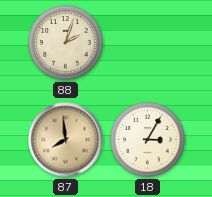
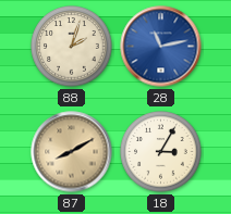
28: none -> 11:13
87: 7:59 -> 8:10
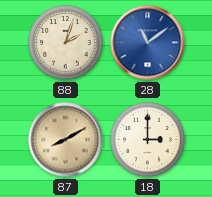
28: 11:13 -> 11:09
18: 3:05 -> 3:00
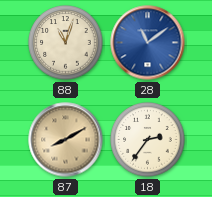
88: 2:03 -> 11:03
18: 3:00 -> 2:36
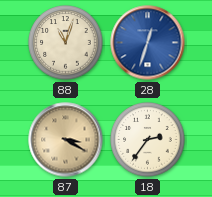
28: 11:09 -> 12:33
87: 8:10 -> 3:20
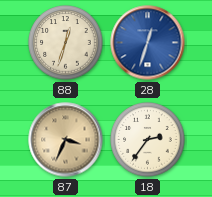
88: 11:03 -> 12:33
87: 3:20 -> 3:34
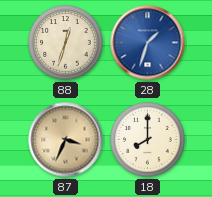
28: 12:33 -> 1:33
18: 2:36 -> 8:00
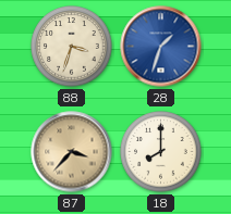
88: 12:33 -> 3:33
87: 3:34 -> 3:37
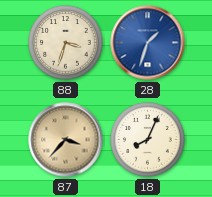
18: 8:00 -> 8:04
